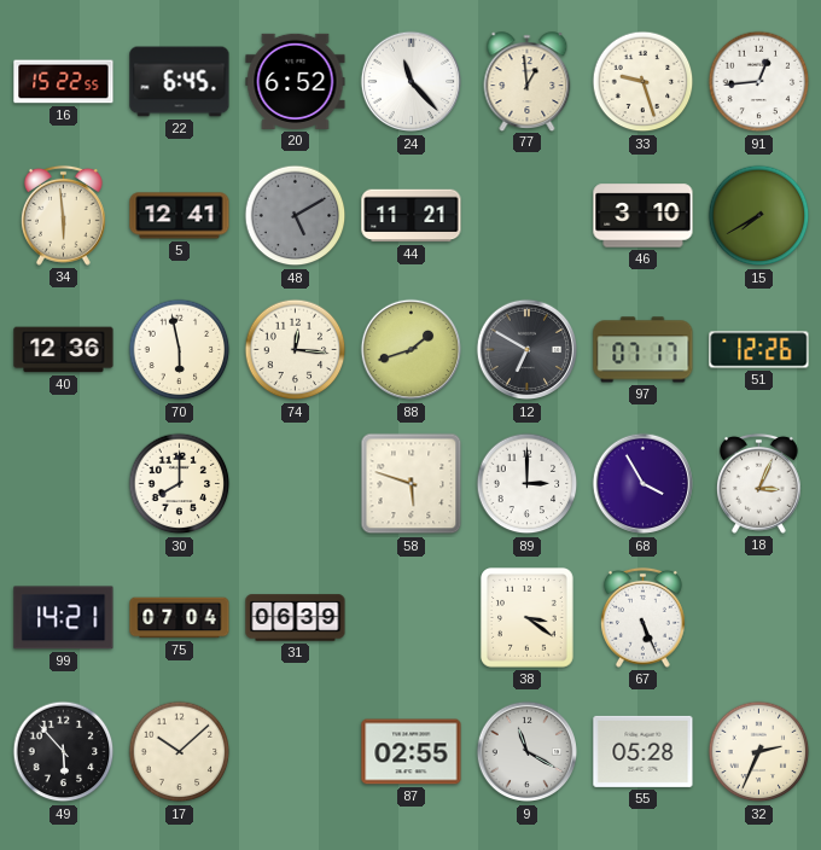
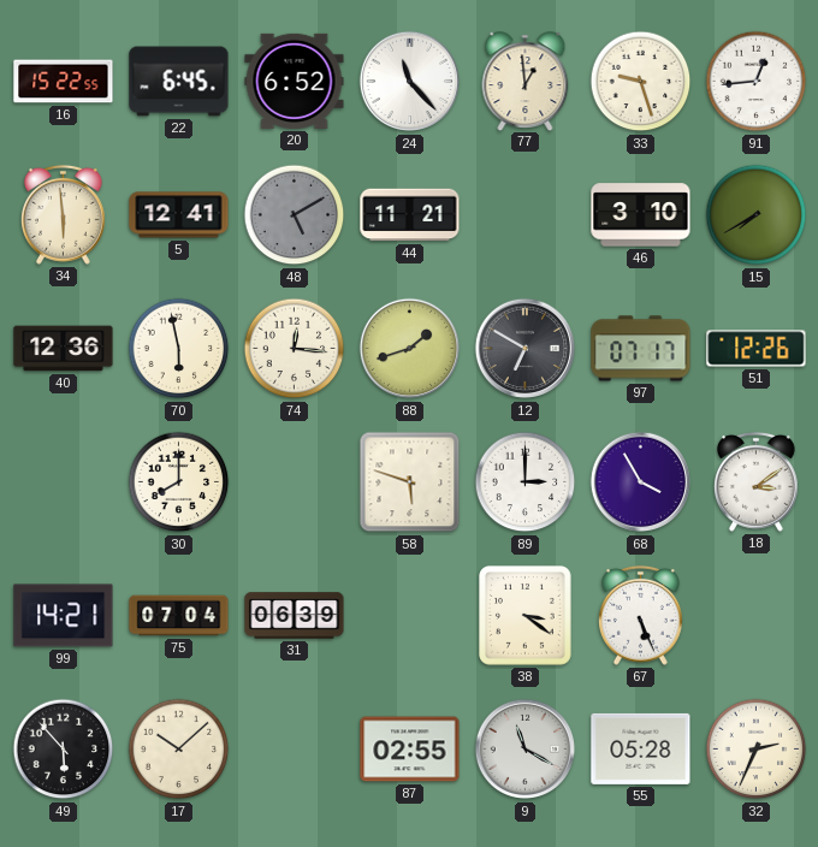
18: 3:04 -> 3:09
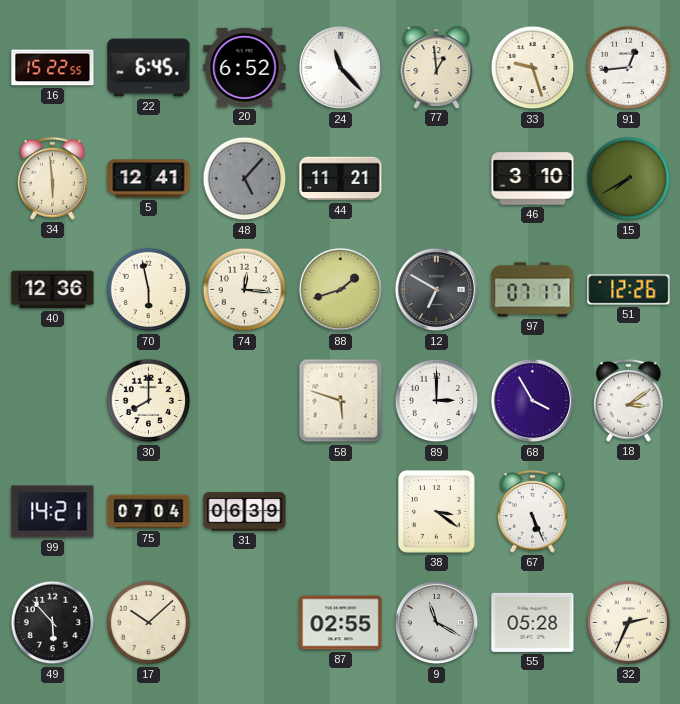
48: 5:10 -> 5:07
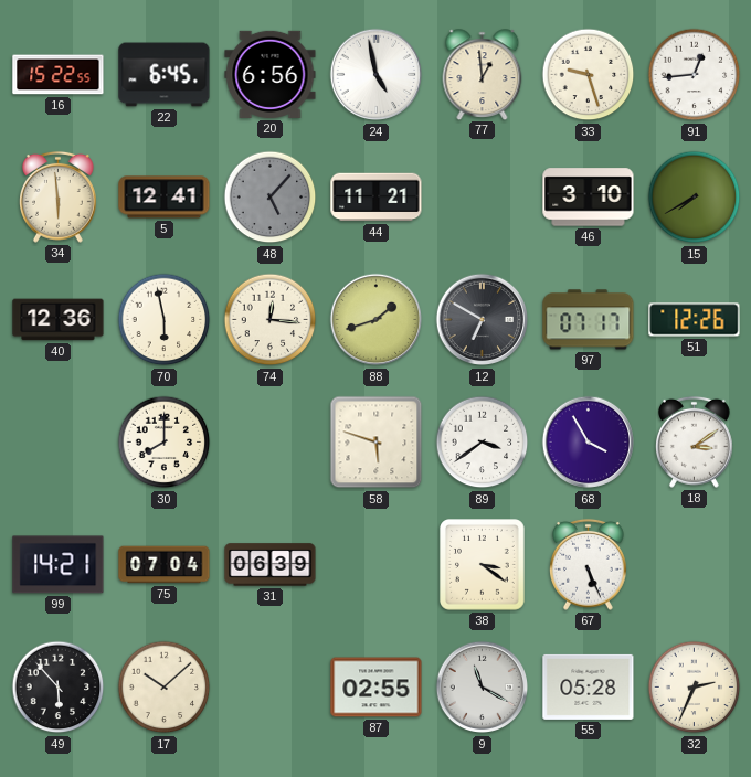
20: 6:52 -> 6:56
24: 11:23 -> 4:58
89: 3:00 -> 3:39
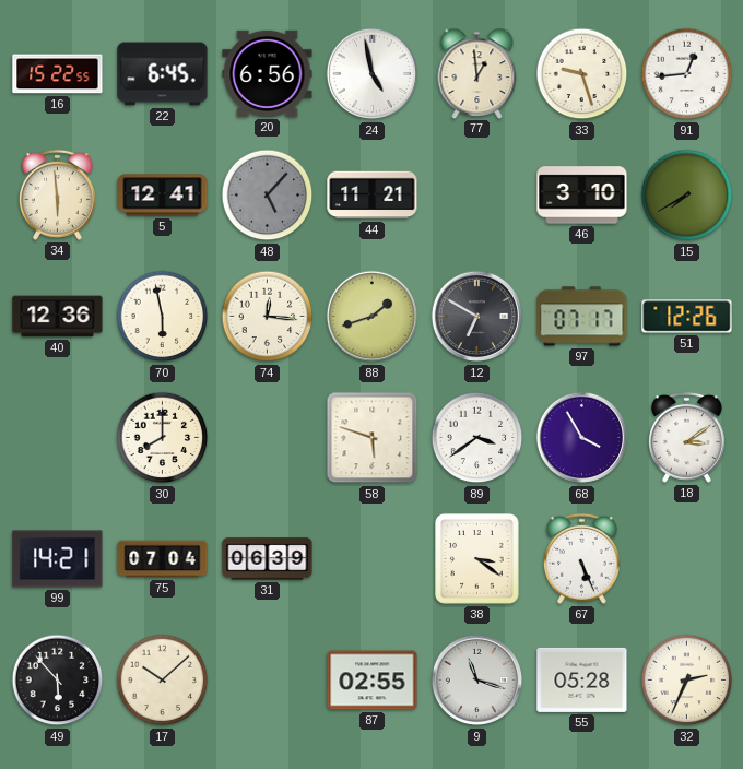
9: 11:20 -> 11:18
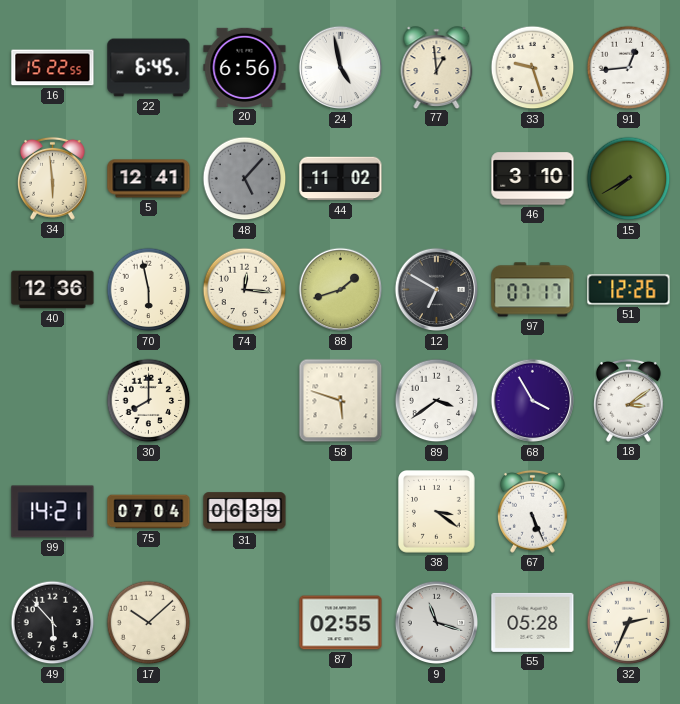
44: 11:21 -> 11:02
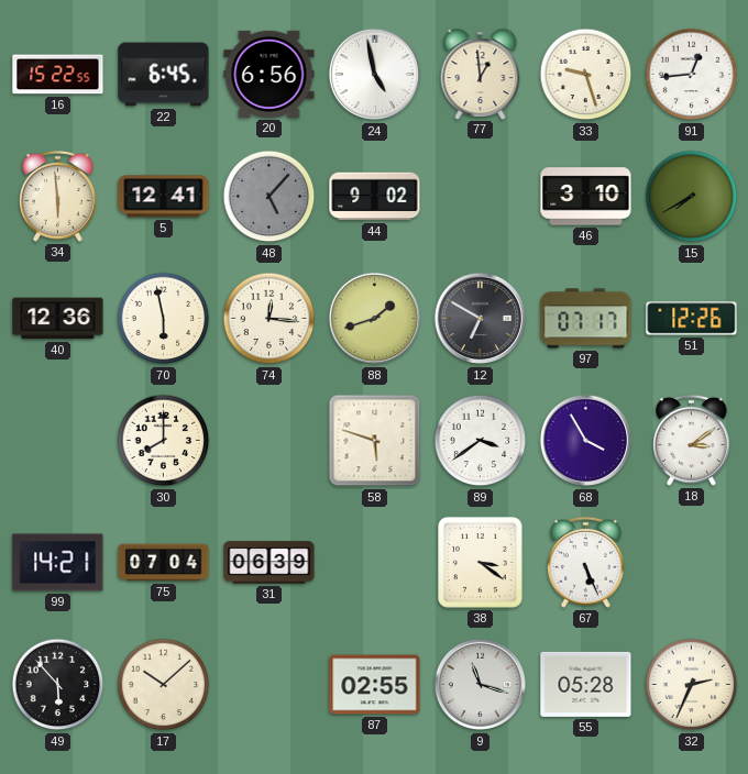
44: 11:02 -> 9:02
